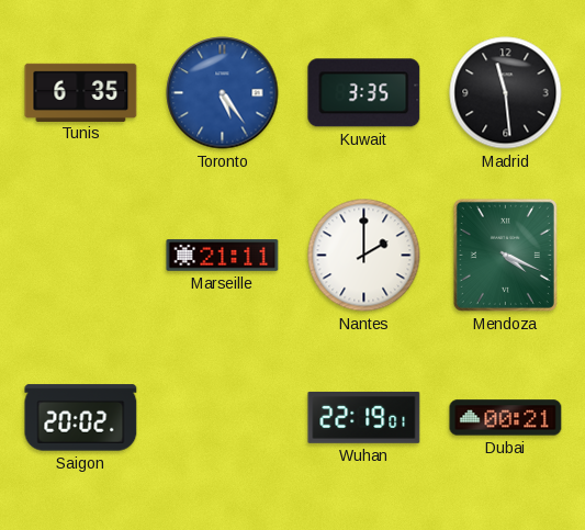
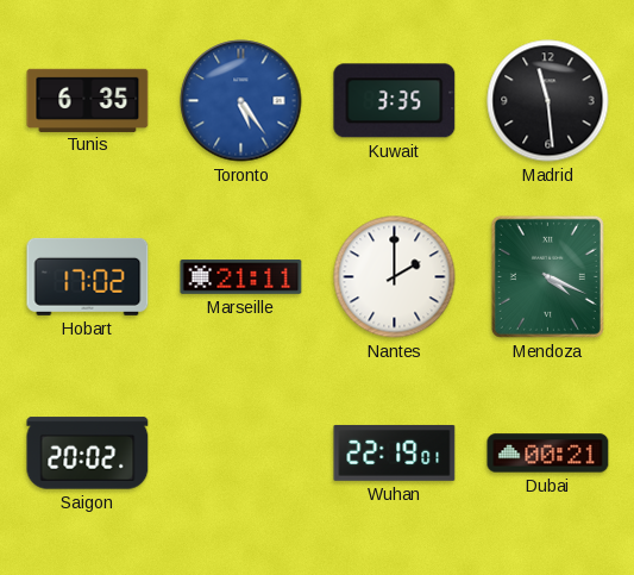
Hobart: none -> 17:02
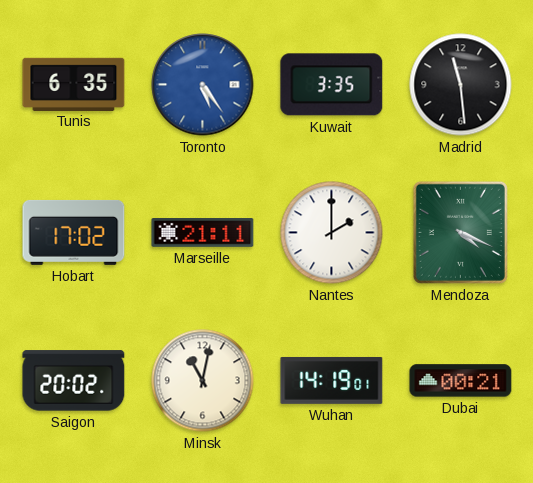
Minsk: none -> 11:02
Wuhan: 22:19 -> 14:19
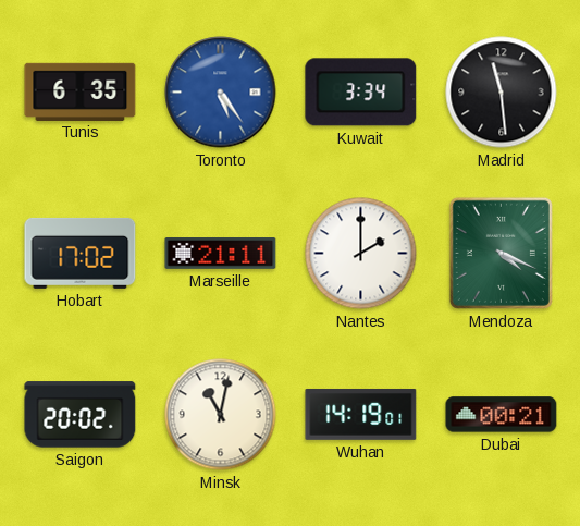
Kuwait: 3:35 -> 3:34
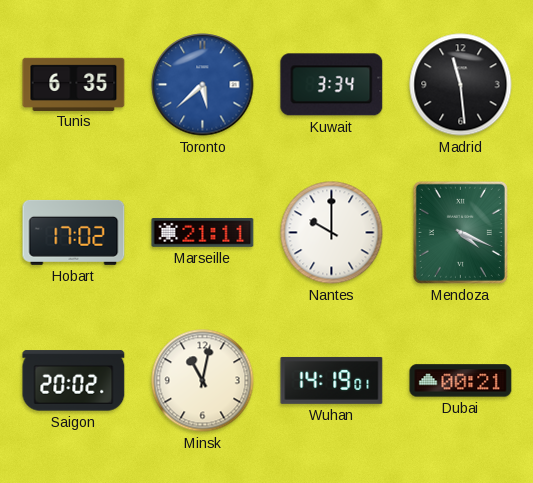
Toronto: 5:24 -> 5:38
Nantes: 2:00 -> 10:00
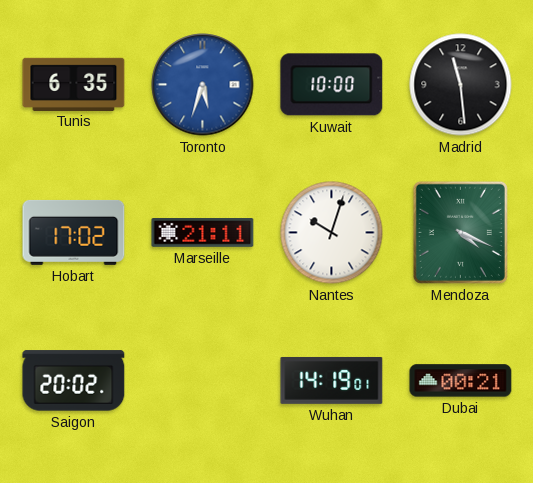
Toronto: 5:38 -> 5:33
Kuwait: 3:34 -> 10:00
Nantes: 10:00 -> 10:03
Minsk: 11:02 -> none
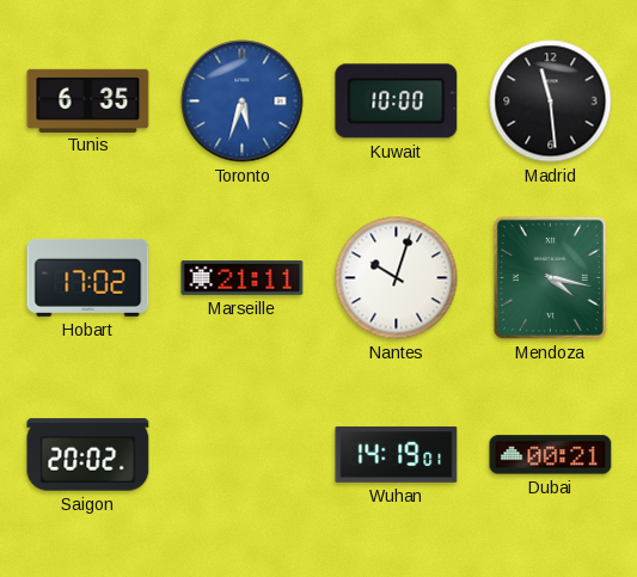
Mendoza: 4:19 -> 4:17
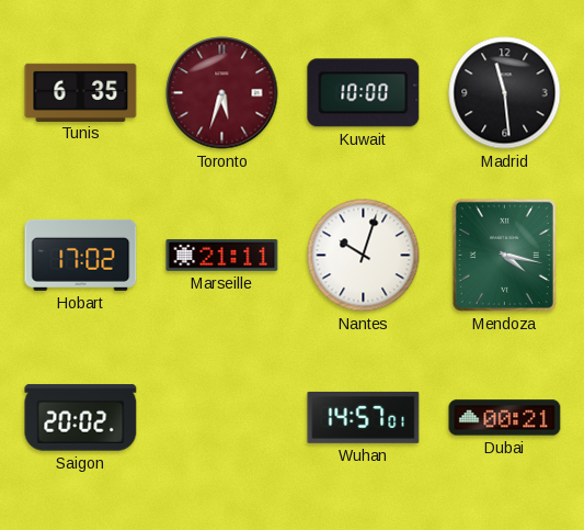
Toronto dial: blue -> burgundy
Wuhan: 14:19 -> 14:57
